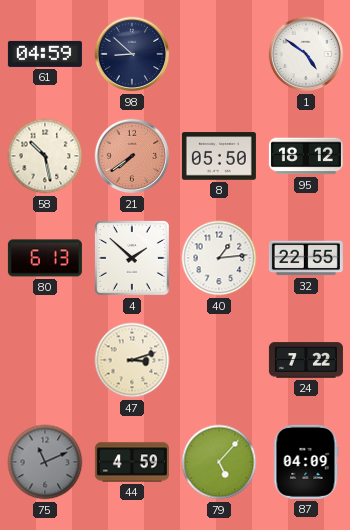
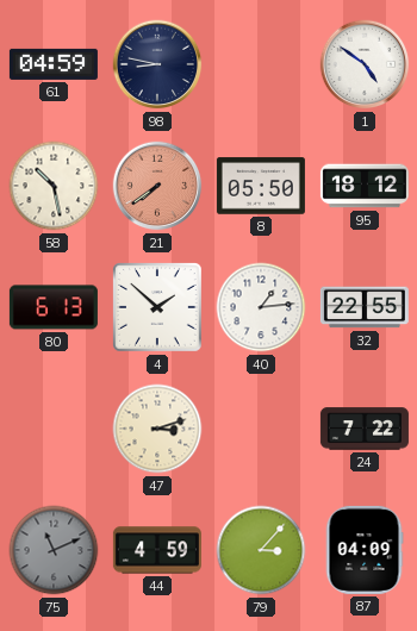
98: 8:52 -> 8:47
79: 5:07 -> 3:07
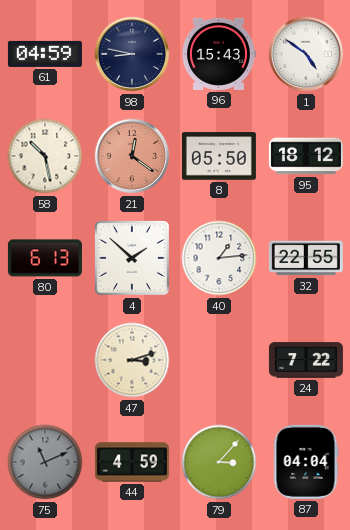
96: none -> 15:43
21: 7:39 -> 12:21
87: 04:09 -> 04:04
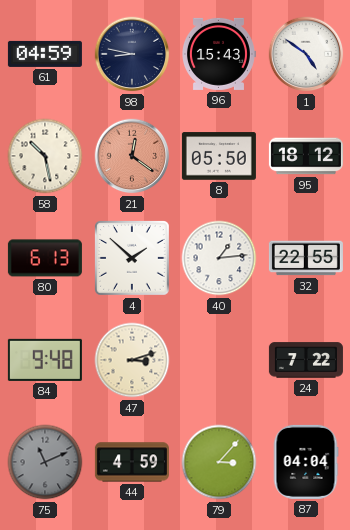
84: none -> 9:48
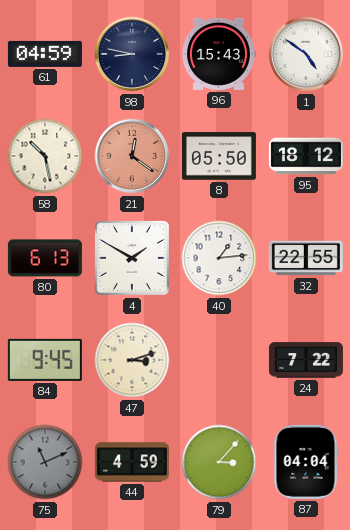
4: 1:52 -> 1:50
84: 9:48 -> 9:45
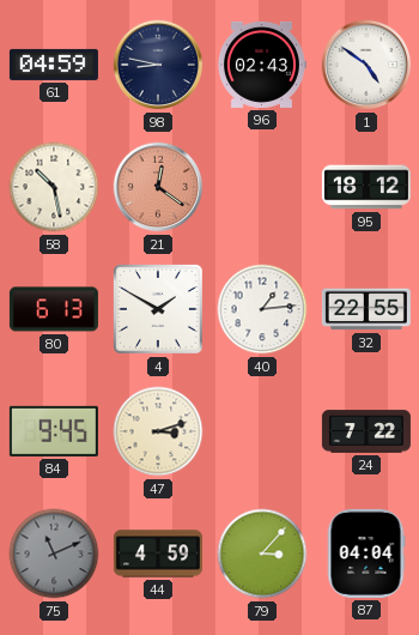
96: 15:43 -> 02:43
8: 05:50 -> none
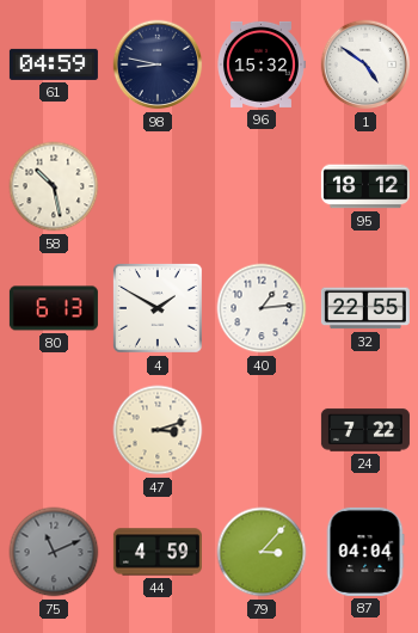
96: 02:43 -> 15:32
21: 12:21 -> none
84: 9:45 -> none
